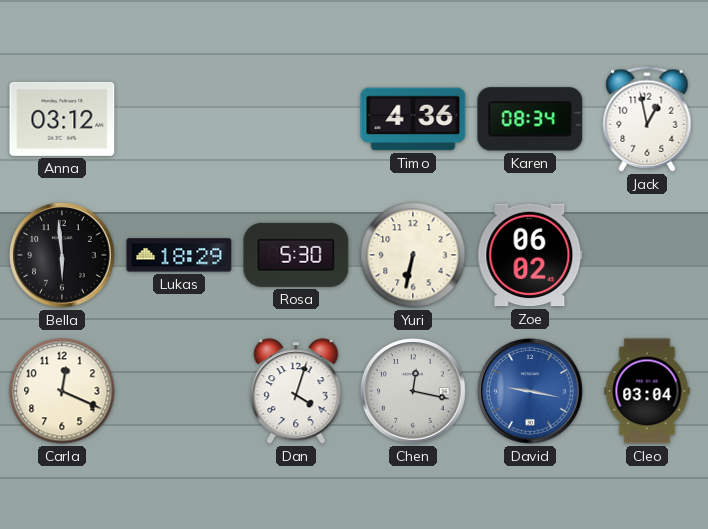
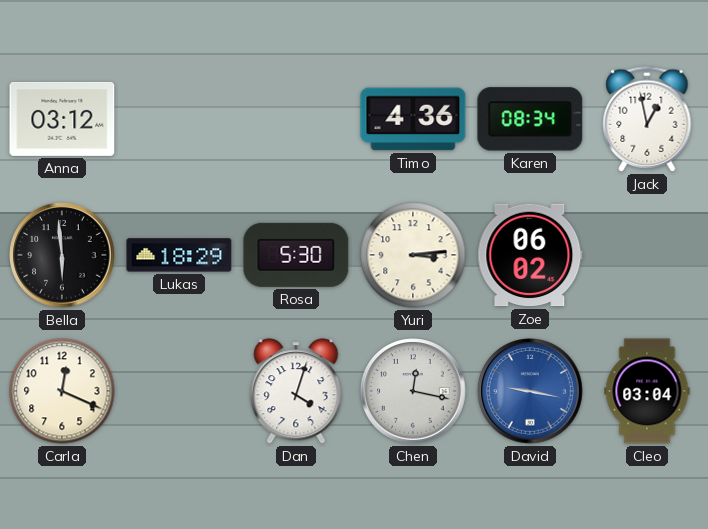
Yuri: 6:32 -> 3:14
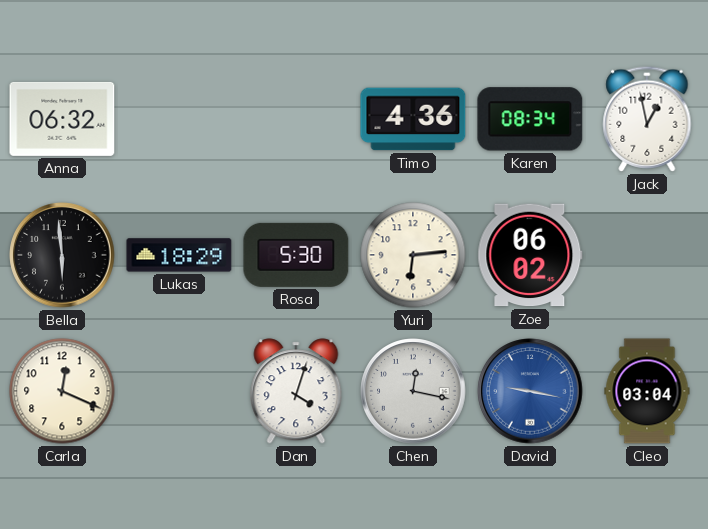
Anna: 03:12 -> 06:32
Yuri: 3:14 -> 6:14
